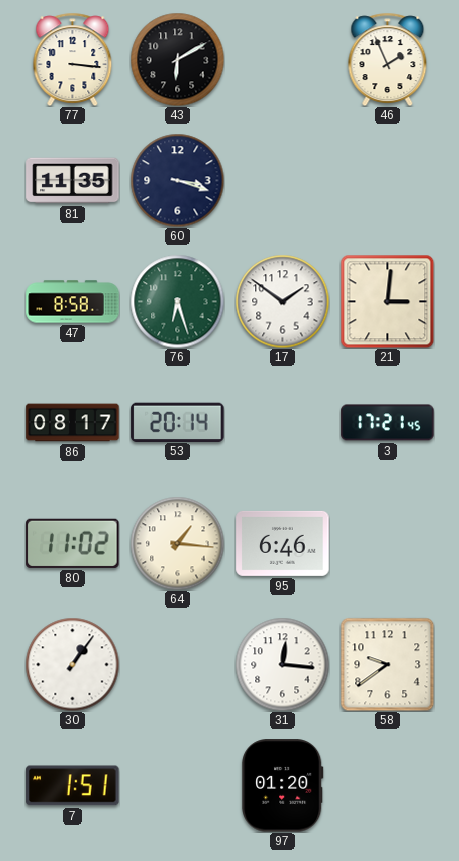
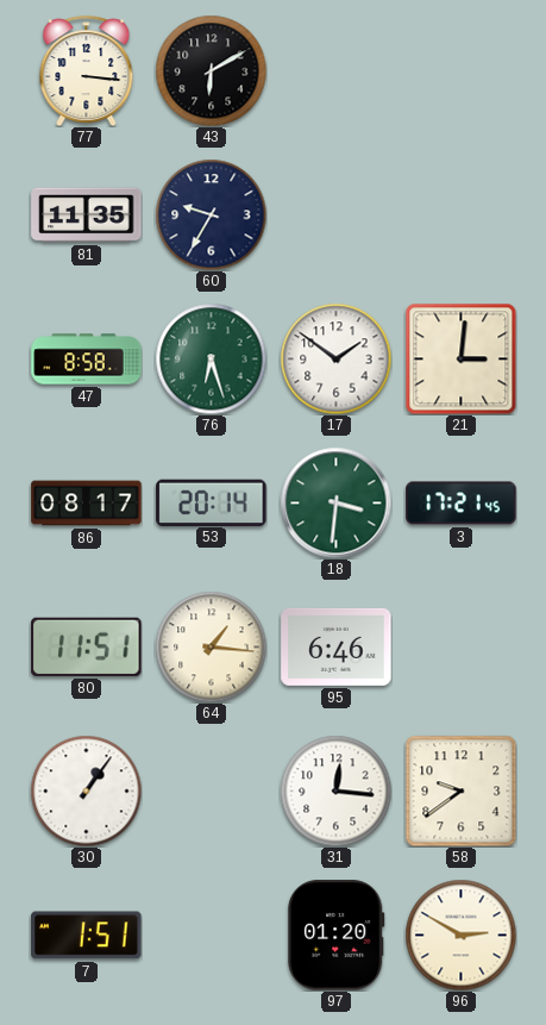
46: 1:56 -> none
60: 3:18 -> 9:35
18: none -> 3:31
80: 11:02 -> 11:51
96: none -> 2:50
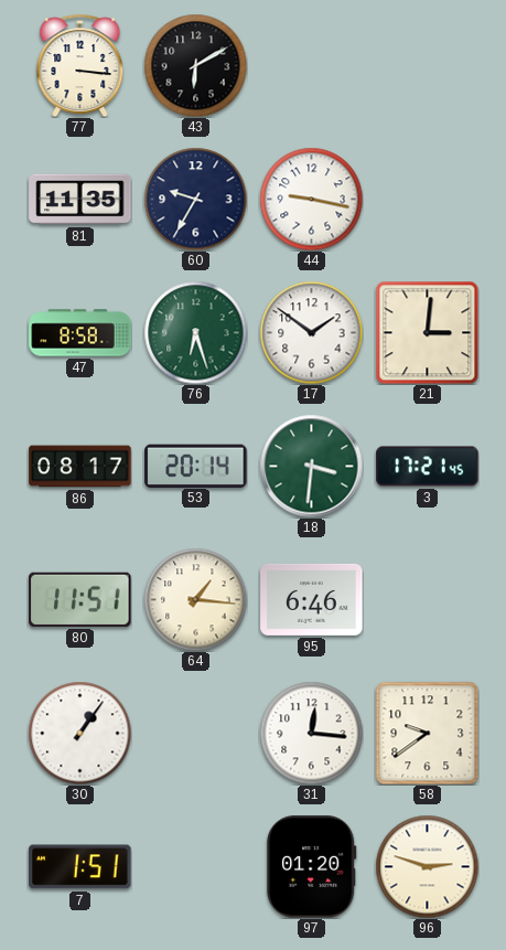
44: none -> 9:17
96: 2:50 -> 2:48
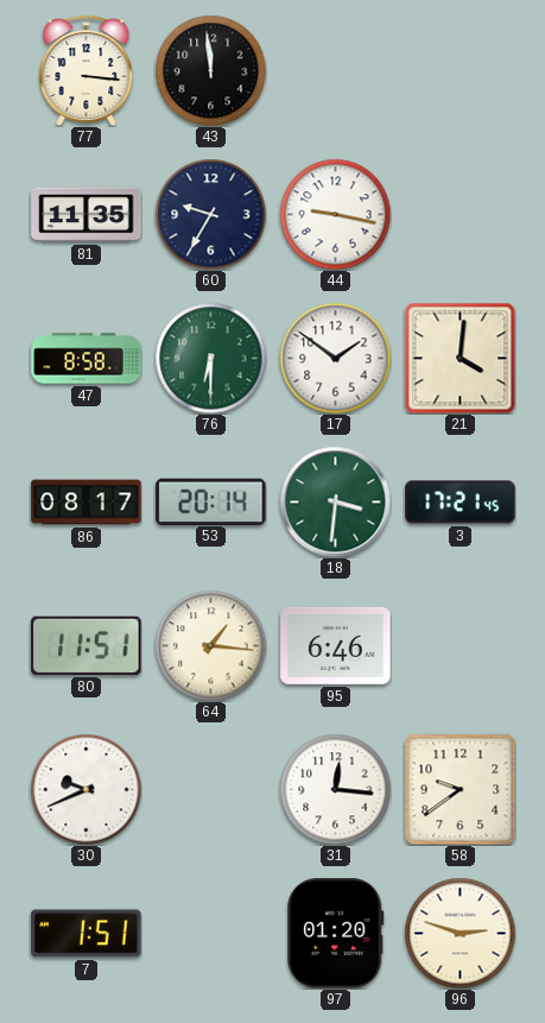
43: 6:10 -> 11:59
76: 6:27 -> 6:30
21: 3:01 -> 4:01
30: 1:06 -> 9:41
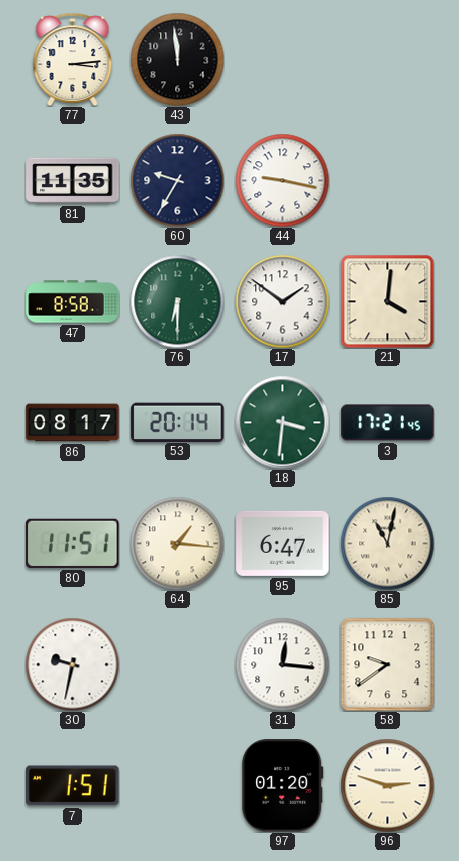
77: 3:16 -> 3:14
95: 6:46 -> 6:47
85: none -> 11:02
30: 9:41 -> 9:32
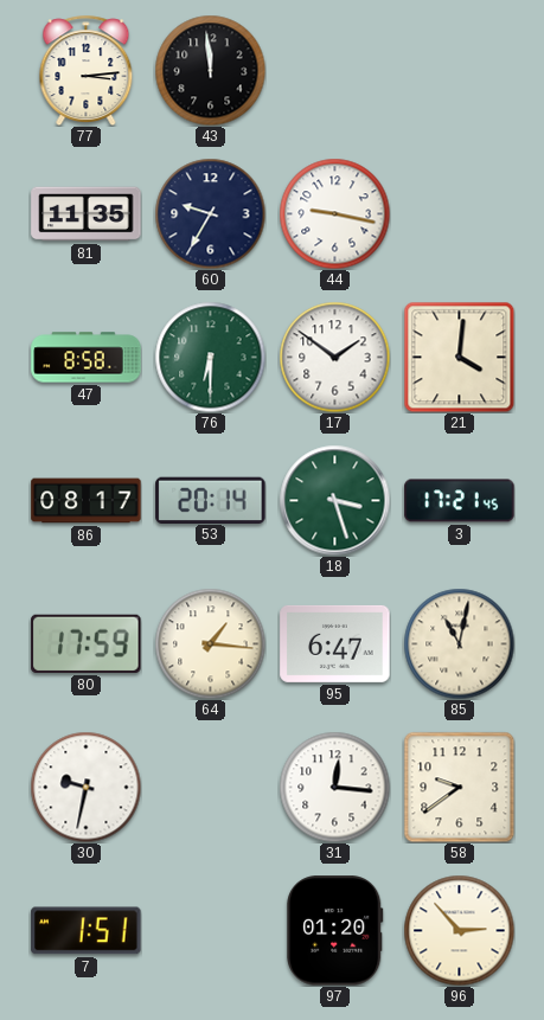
18: 3:31 -> 3:27
80: 11:51 -> 17:59
96: 2:48 -> 2:53
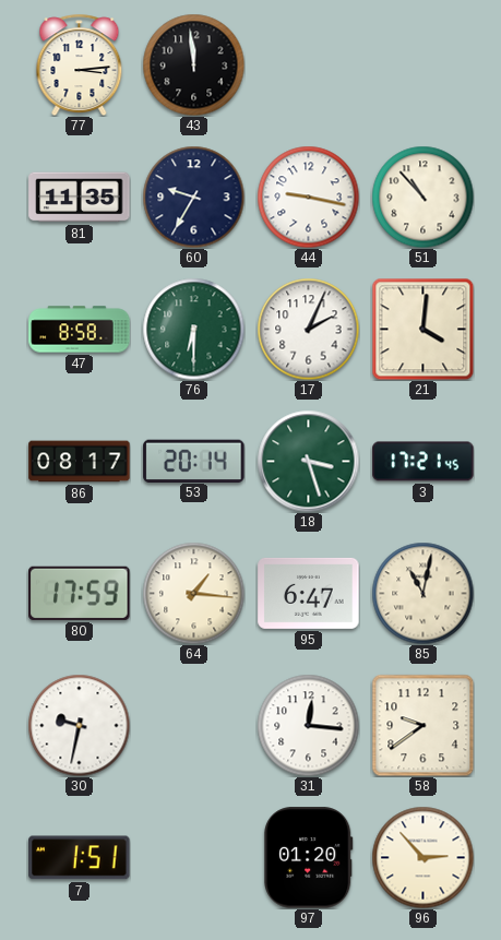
51: none -> 10:53
17: 1:51 -> 2:04
